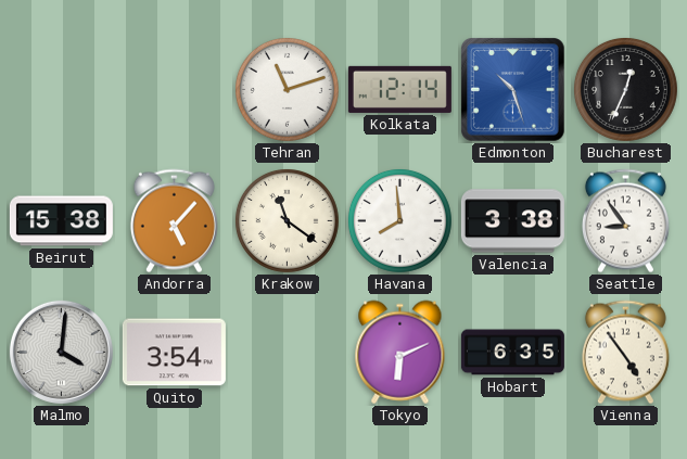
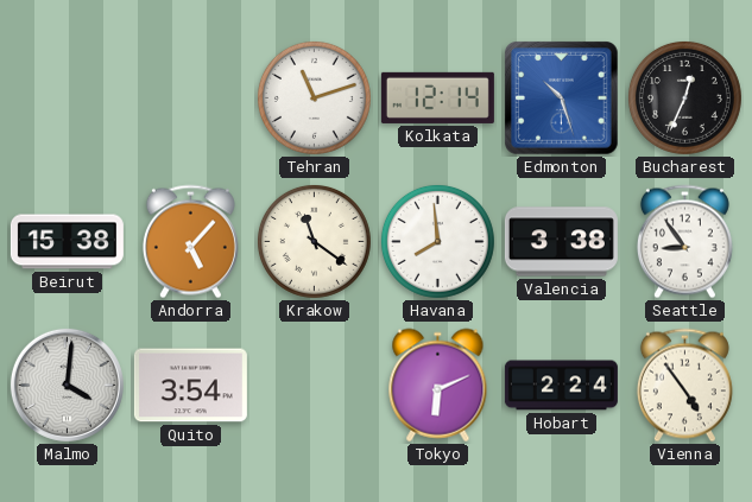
Hobart: 6:35 -> 2:24
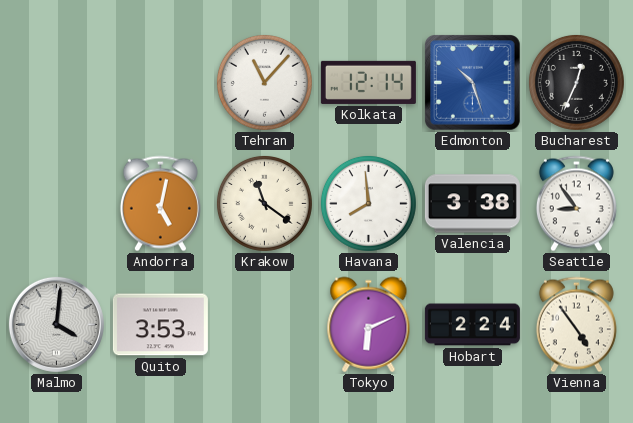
Tehran: 11:12 -> 11:07
Beirut: 15:38 -> none
Andorra: 5:07 -> 5:02
Quito: 3:54 -> 3:53
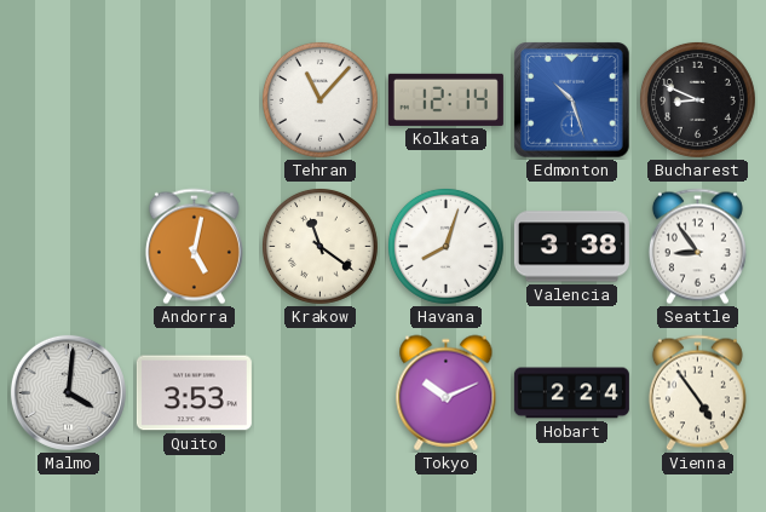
Bucharest: 12:34 -> 8:49
Havana: 7:59 -> 8:03
Tokyo: 6:11 -> 10:11
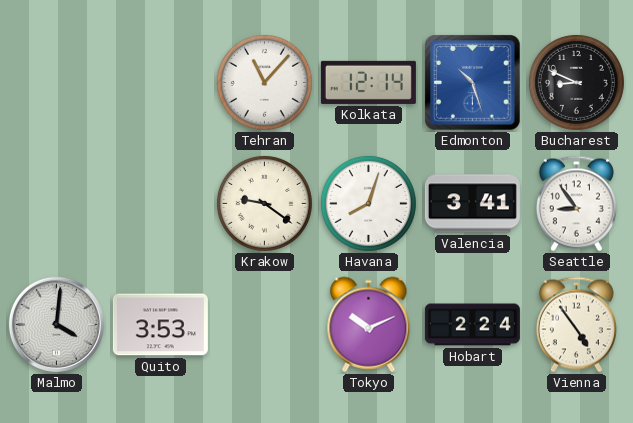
Andorra: 5:02 -> none
Krakow: 11:21 -> 9:21
Valencia: 3:38 -> 3:41
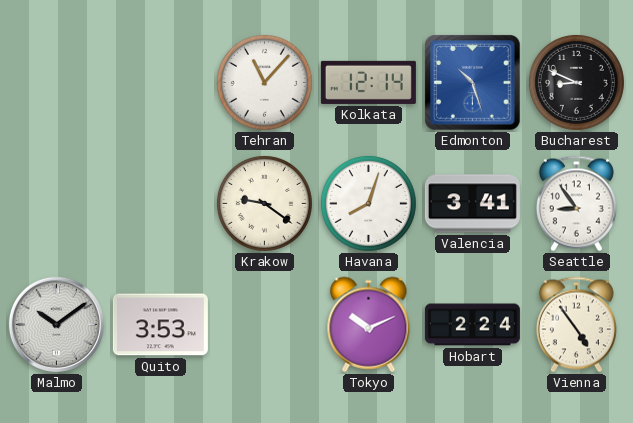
Malmo: 4:01 -> 10:09
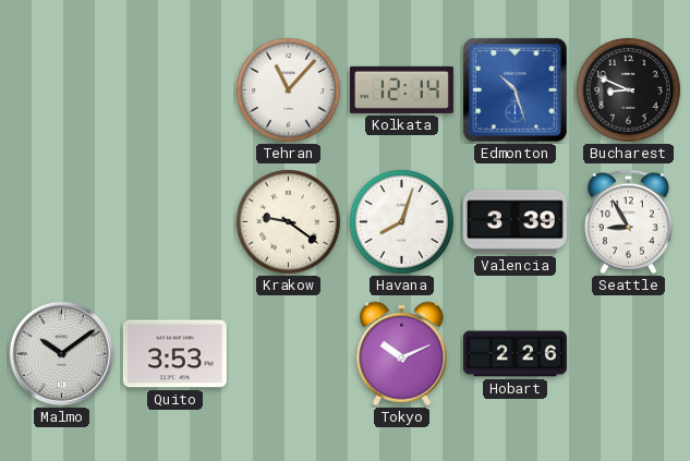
Valencia: 3:41 -> 3:39
Seattle: 8:54 -> 8:55
Hobart: 2:24 -> 2:26
Vienna: 4:54 -> none
